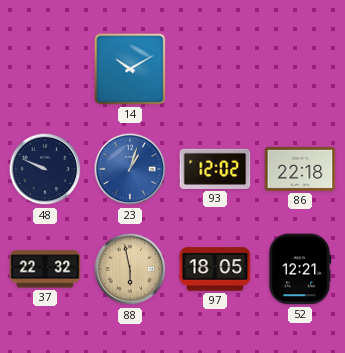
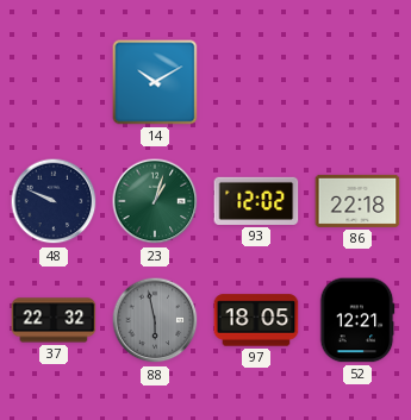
23 dial: blue -> green
88 dial: champagne -> grey
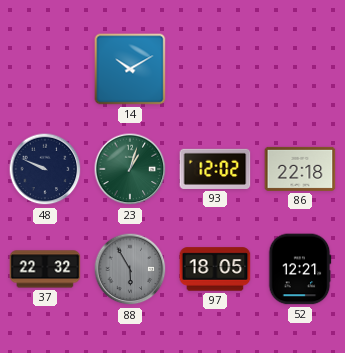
88: 5:58 -> 5:55
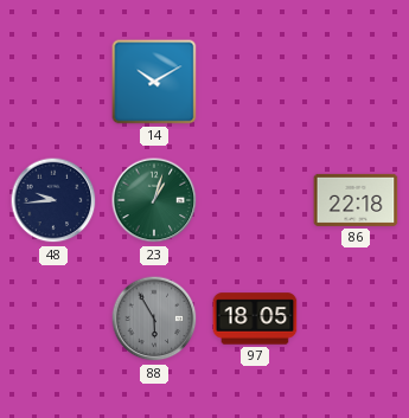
48: 9:49 -> 9:44
93: 12:02 -> none
37: 22:32 -> none
52: 12:21 -> none
